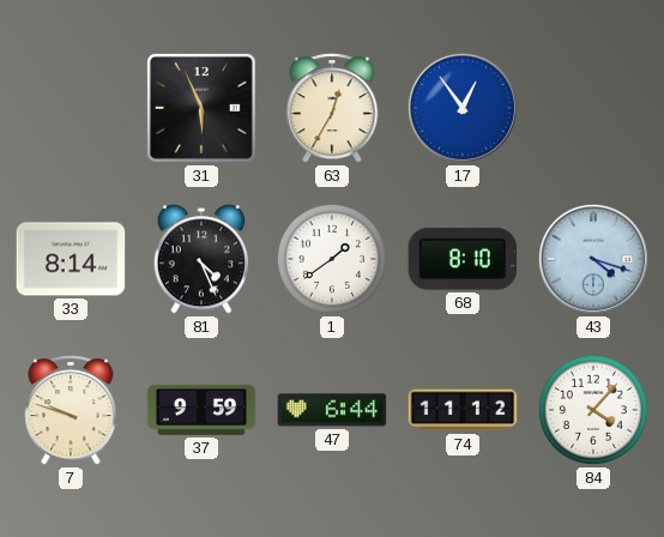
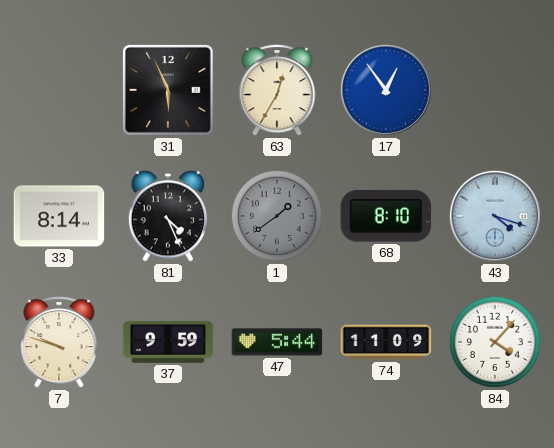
1 dial: white -> grey
47: 6:44 -> 5:44
74: 11:12 -> 11:09
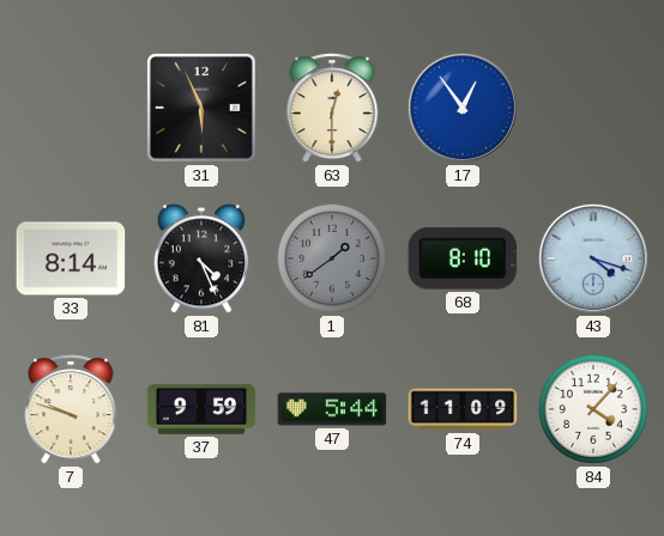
63: 12:35 -> 12:30
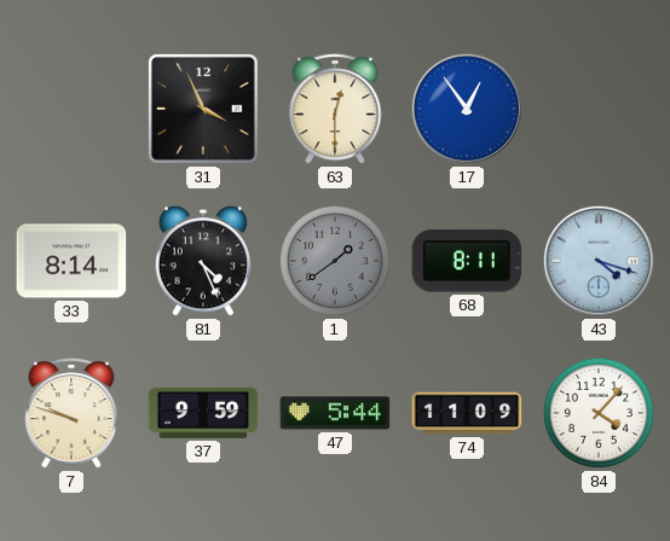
31: 5:56 -> 3:56
68: 8:10 -> 8:11
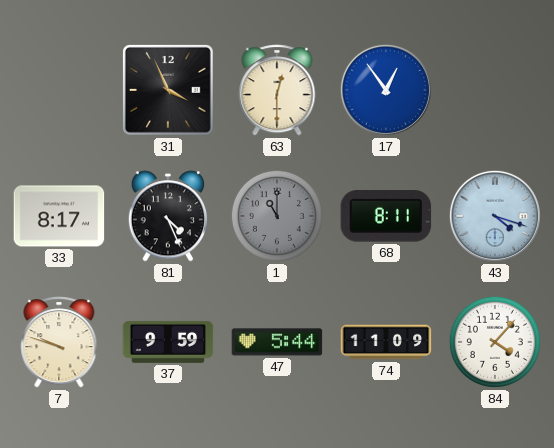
33: 8:14 -> 8:17
1: 1:39 -> 11:00
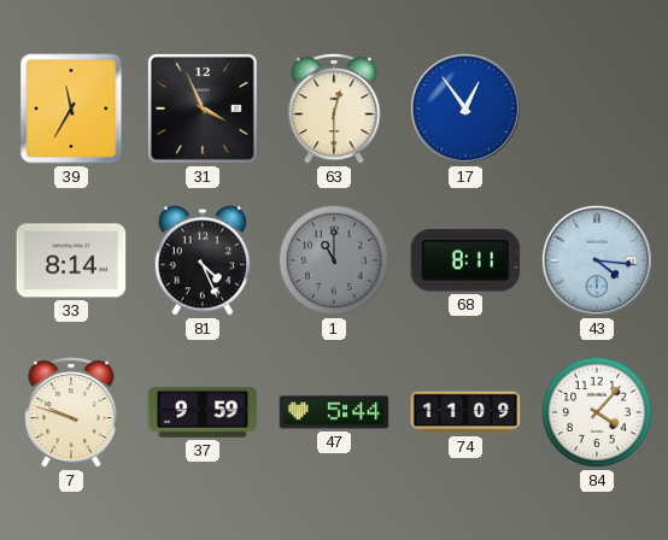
39: none -> 11:35
33: 8:17 -> 8:14
43: 4:18 -> 4:16
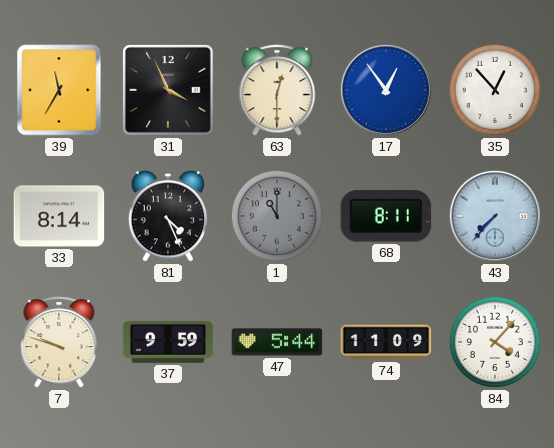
35: none -> 12:53
43: 4:16 -> 7:37
